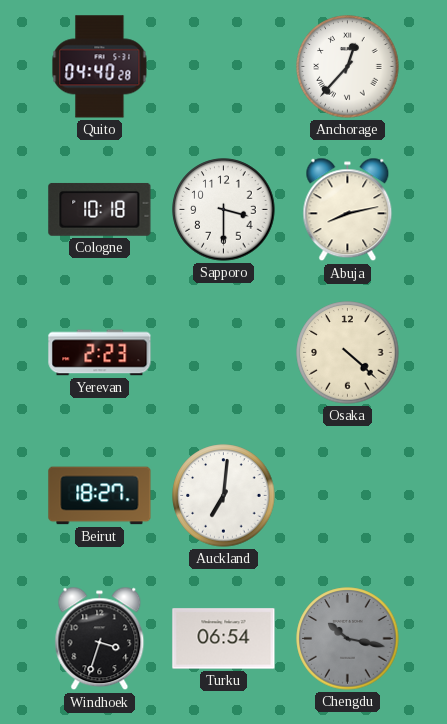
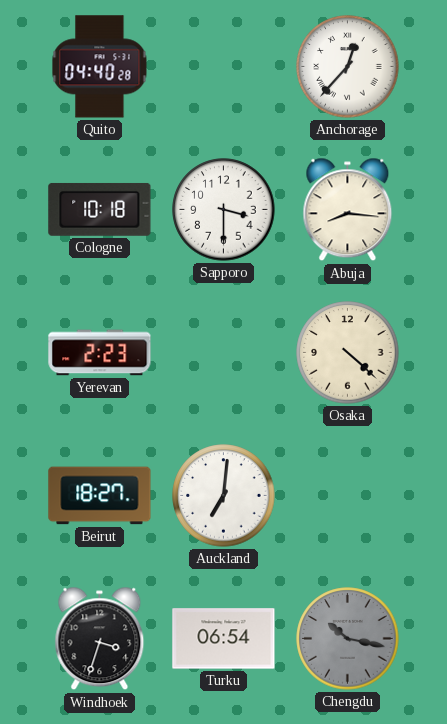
Abuja: 8:13 -> 8:16
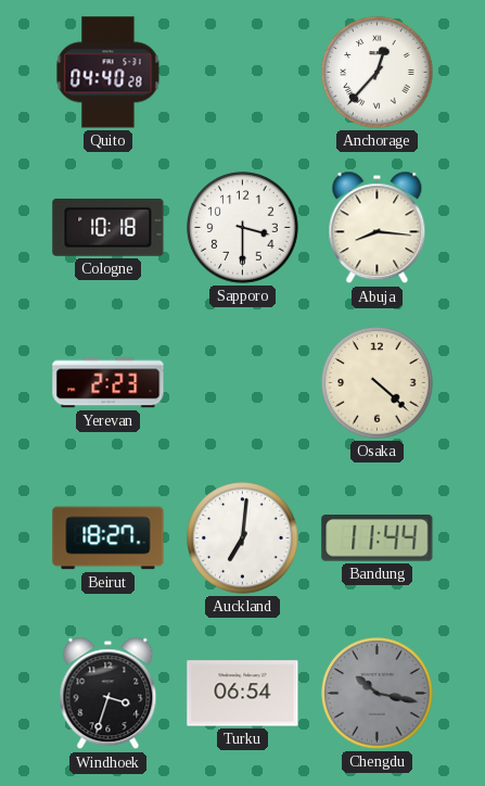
Bandung: none -> 11:44
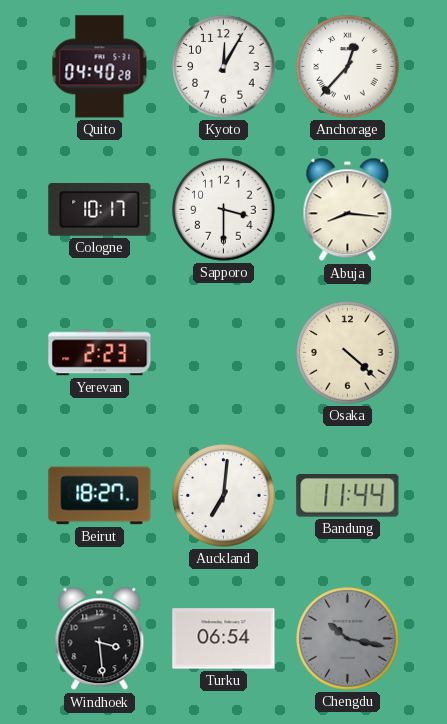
Kyoto: none -> 12:05
Cologne: 10:18 -> 10:17
Windhoek: 3:33 -> 3:29
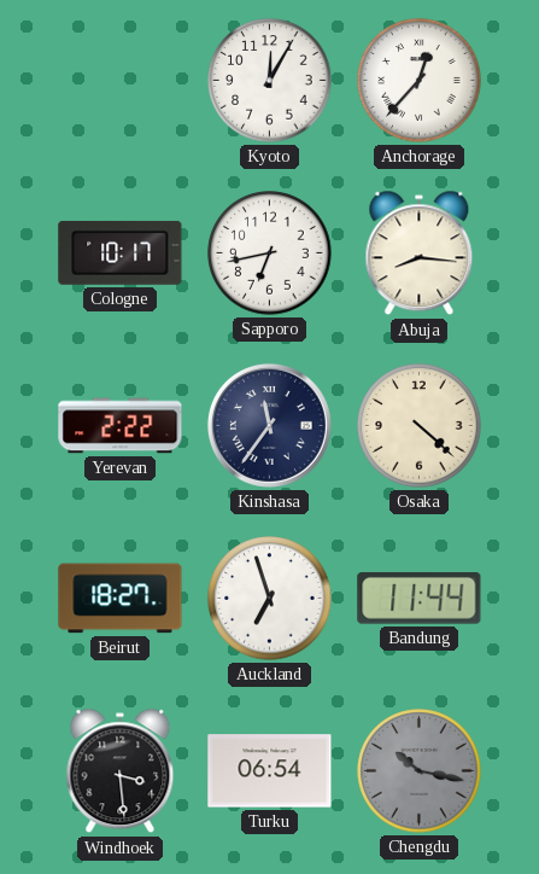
Quito: 04:40 -> none
Sapporo: 3:30 -> 6:43
Yerevan: 2:23 -> 2:22
Kinshasa: none -> 11:36
Auckland: 7:01 -> 6:57
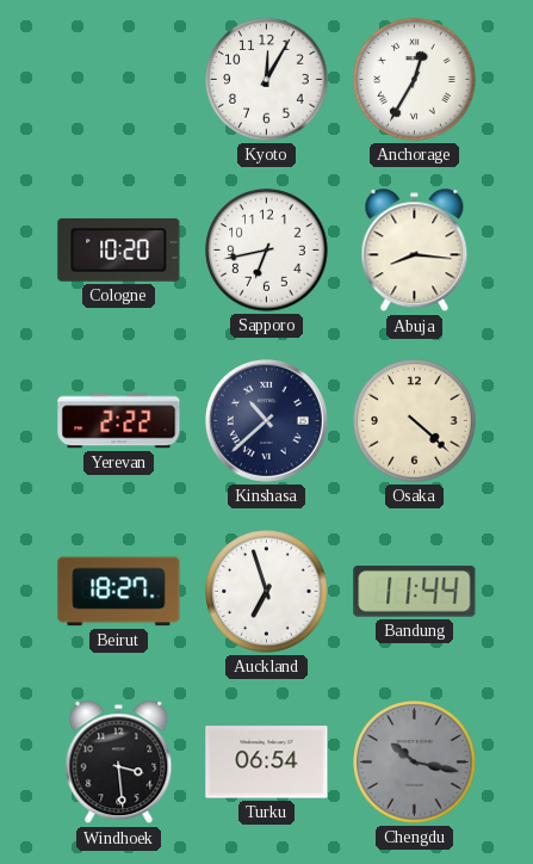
Anchorage: 12:37 -> 12:35
Cologne: 10:17 -> 10:20
Kinshasa: 11:36 -> 10:38
